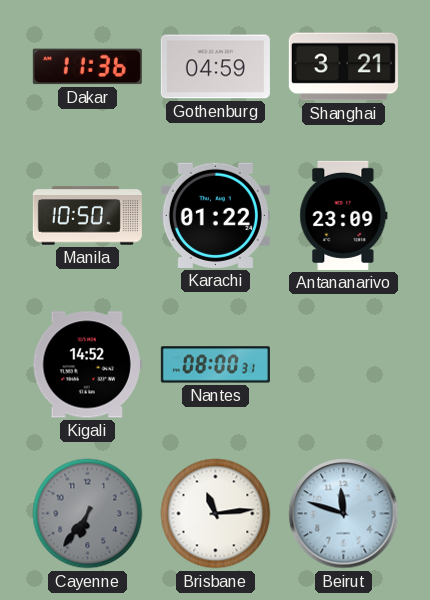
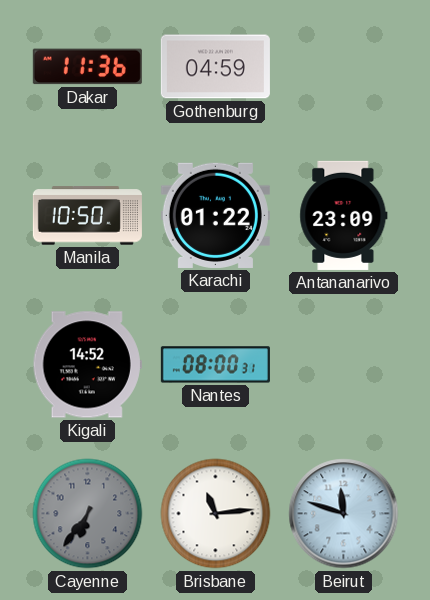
Shanghai: 3:21 -> none
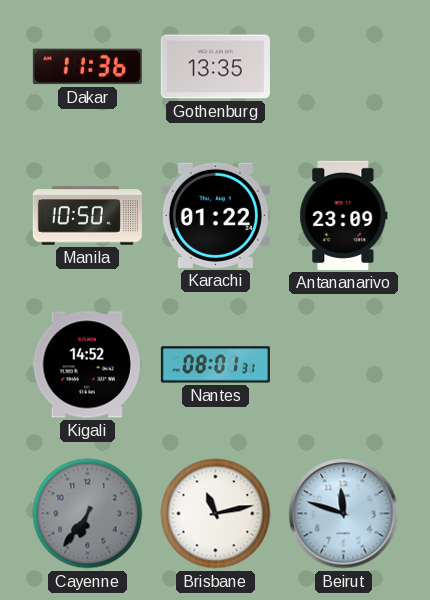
Gothenburg: 04:59 -> 13:35
Nantes: 08:00 -> 08:01
Brisbane: 11:14 -> 11:13
